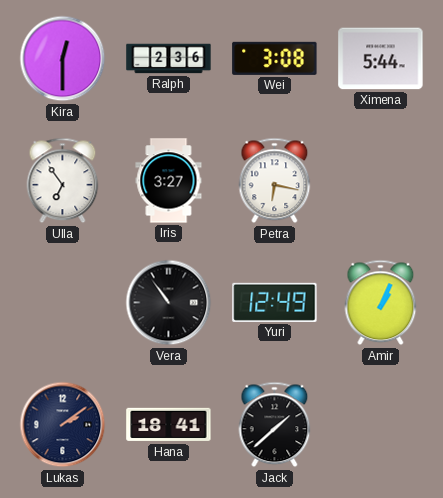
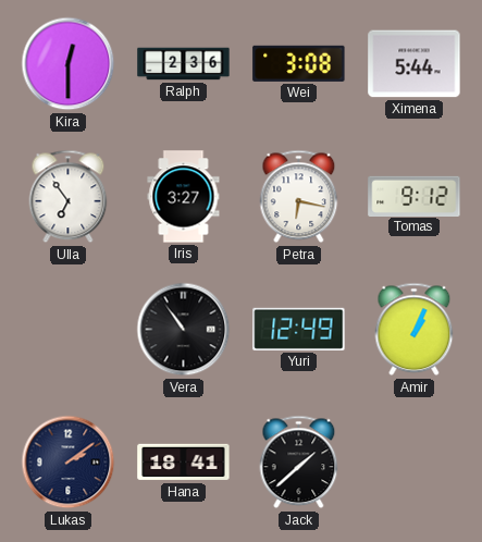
Tomas: none -> 9:12
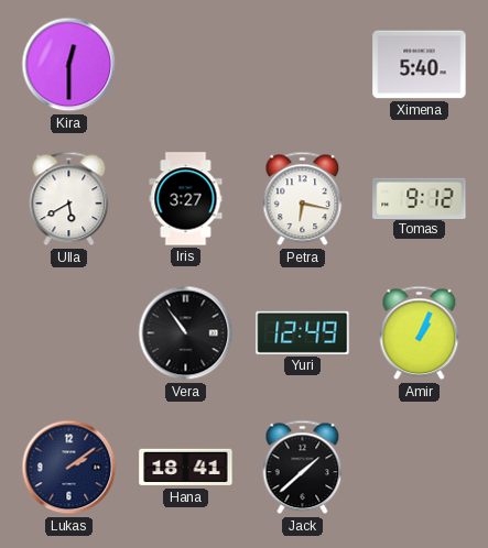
Ralph: 2:36 -> none
Wei: 3:08 -> none
Ximena: 5:44 -> 5:40
Ulla: 6:54 -> 5:40
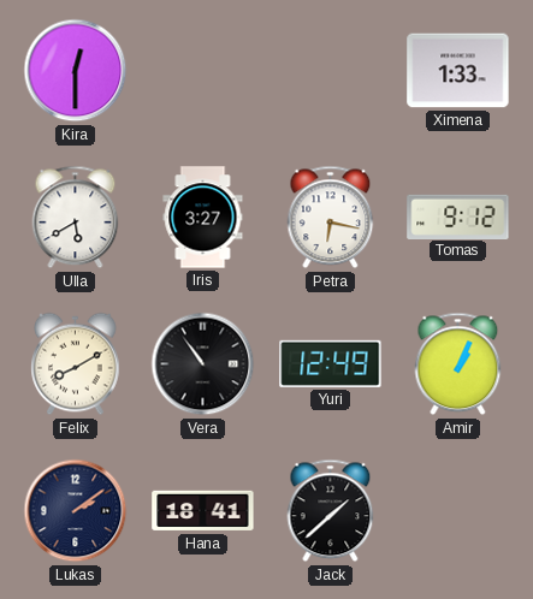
Ximena: 5:40 -> 1:33
Felix: none -> 8:10
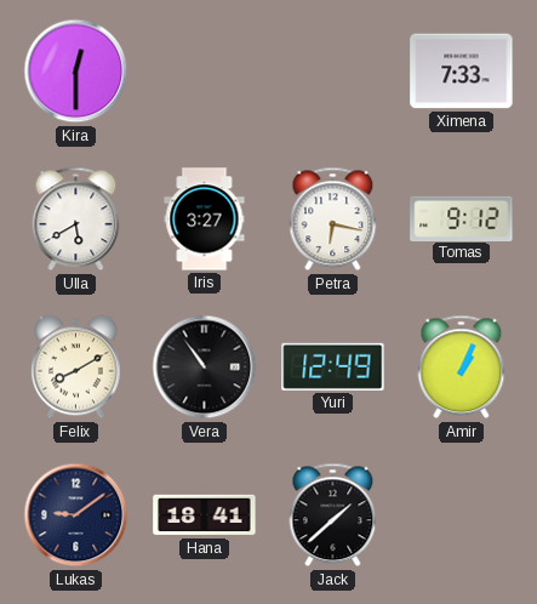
Ximena: 1:33 -> 7:33
Lukas: 2:09 -> 9:09
